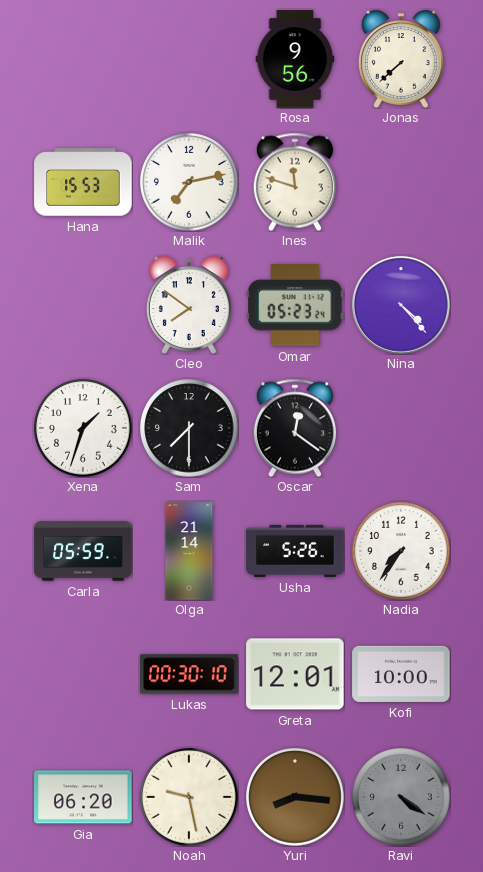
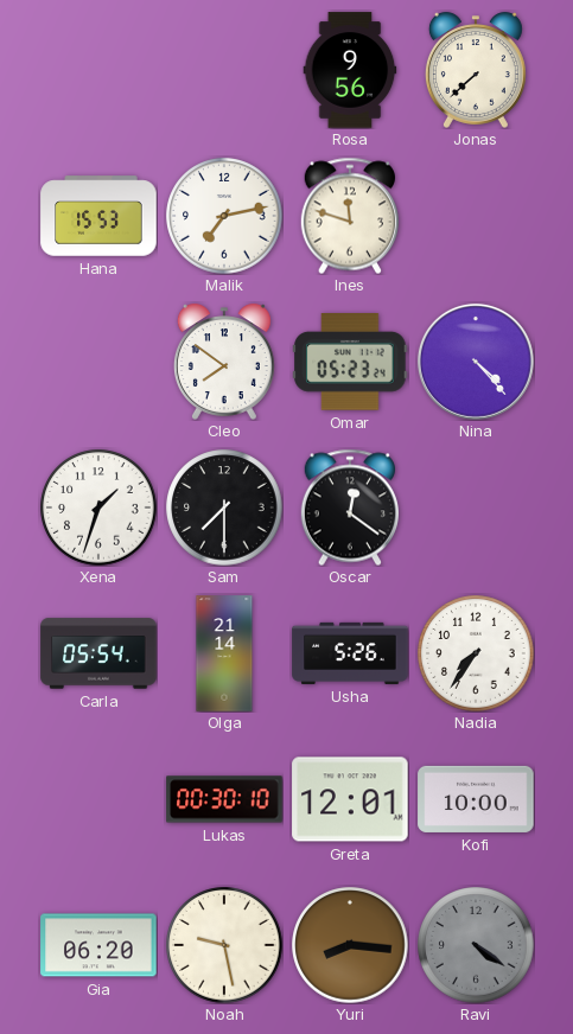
Carla: 05:59 -> 05:54
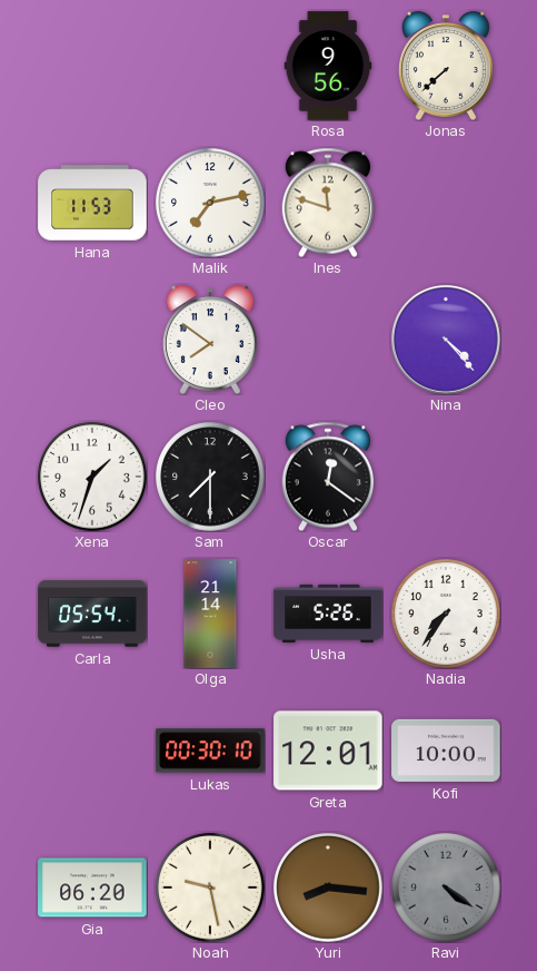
Hana: 15:53 -> 11:53
Omar: 05:23 -> none
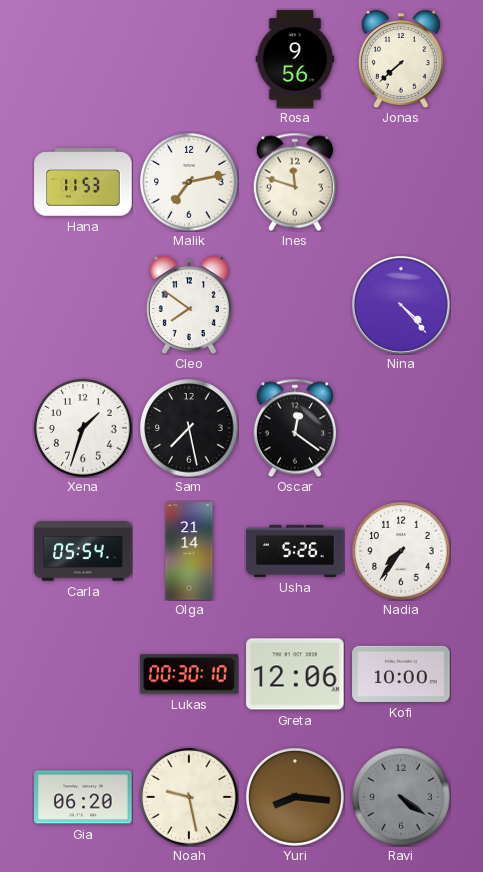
Sam: 7:30 -> 7:28
Greta: 12:01 -> 12:06
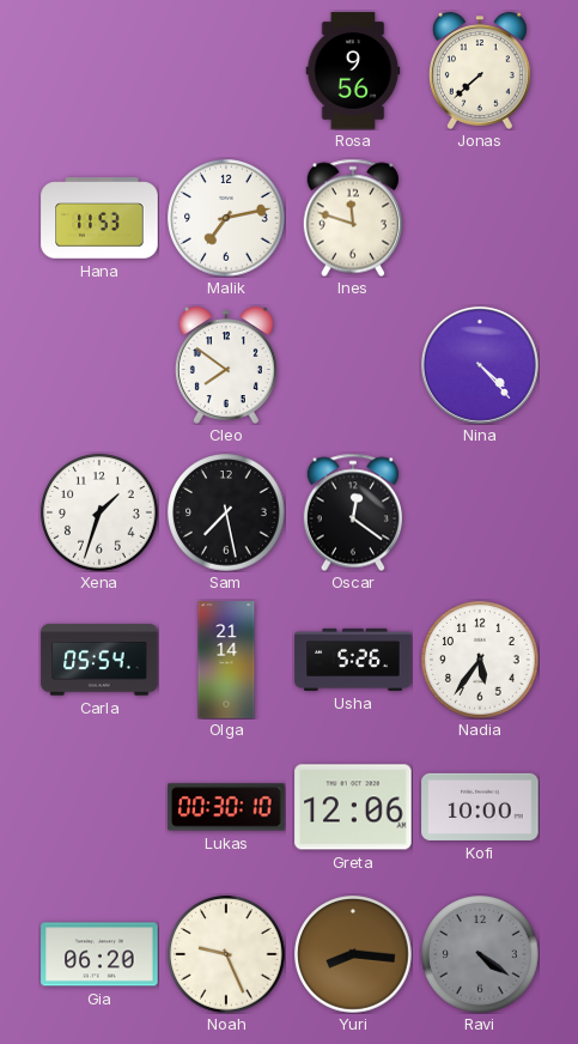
Nadia: 7:36 -> 5:36
Noah: 9:28 -> 9:26
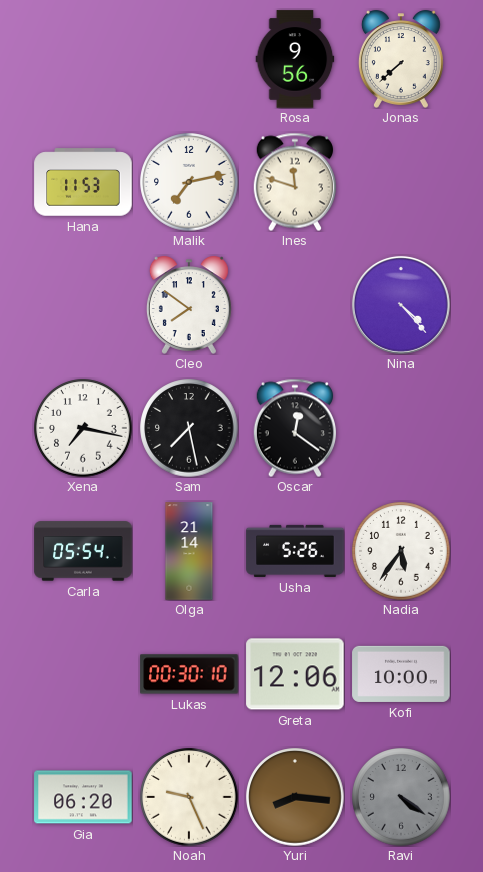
Xena: 1:33 -> 7:17
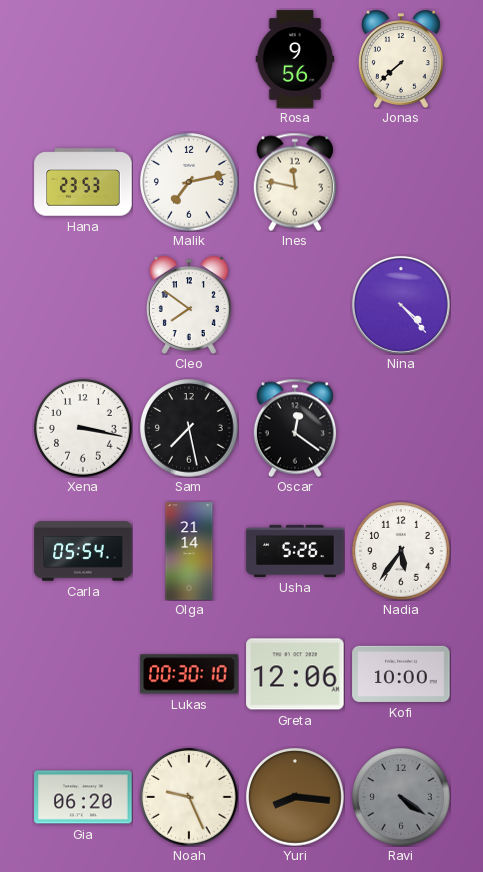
Hana: 11:53 -> 23:53
Ines: 11:48 -> 11:47
Xena: 7:17 -> 3:17
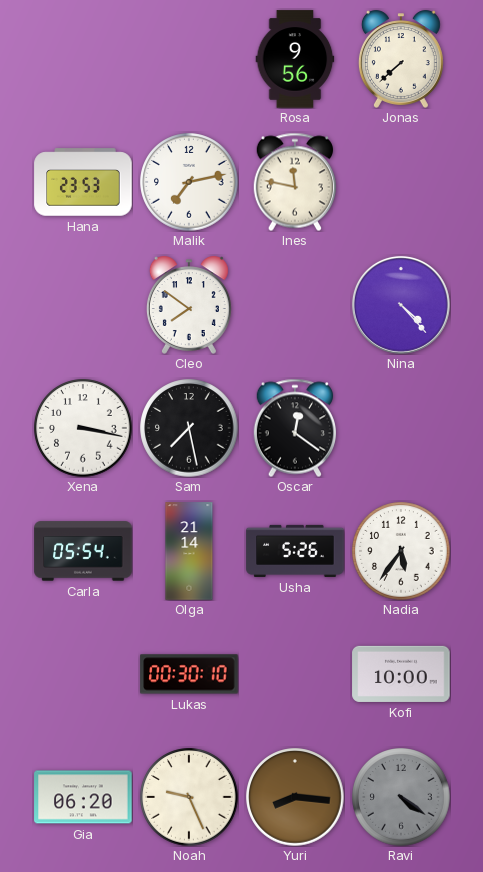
Greta: 12:06 -> none
